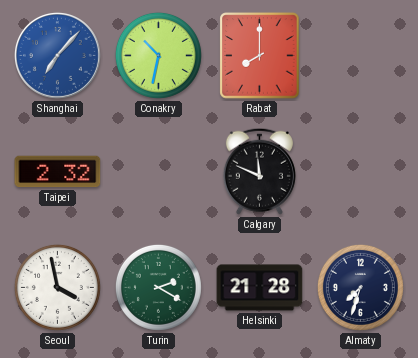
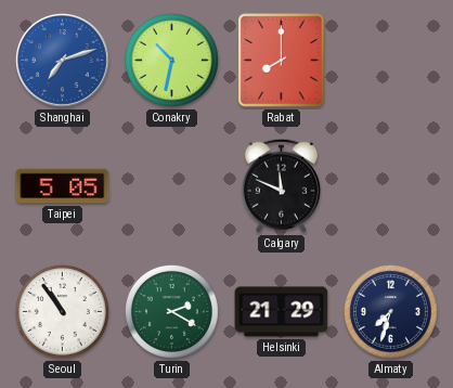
Shanghai: 7:07 -> 7:12
Taipei: 2:32 -> 5:05
Seoul: 3:58 -> 10:54
Helsinki: 21:28 -> 21:29
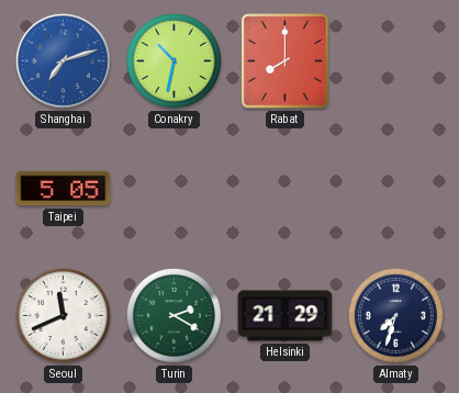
Calgary: 11:49 -> none
Seoul: 10:54 -> 11:41
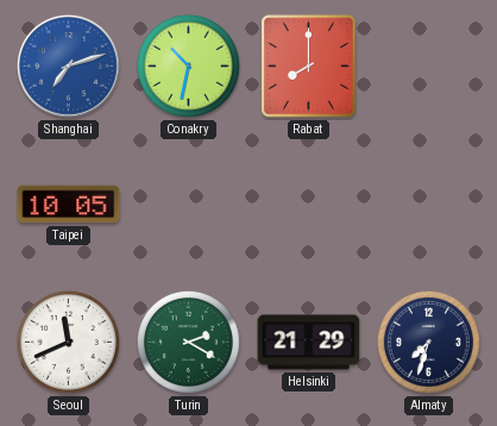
Taipei: 5:05 -> 10:05
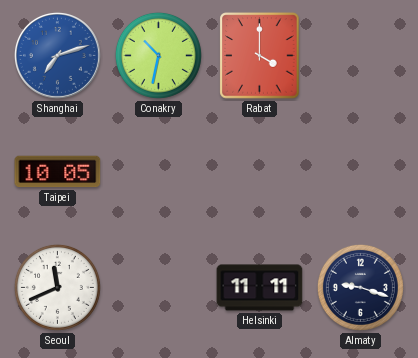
Rabat: 8:00 -> 4:00
Turin: 2:20 -> none
Helsinki: 21:29 -> 11:11
Almaty: 7:33 -> 9:18
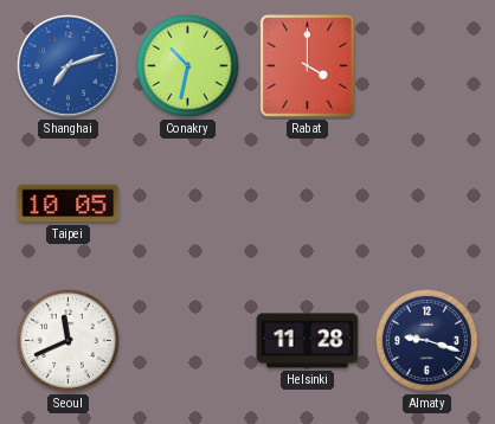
Helsinki: 11:11 -> 11:28
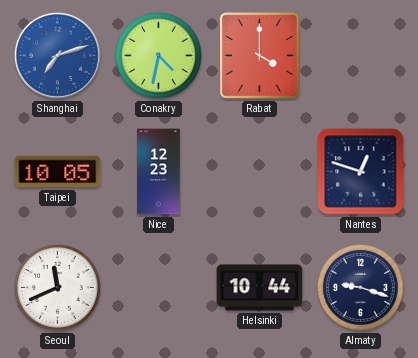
Conakry: 10:32 -> 4:32
Nice: none -> 12:23
Nantes: none -> 12:48
Helsinki: 11:28 -> 10:44
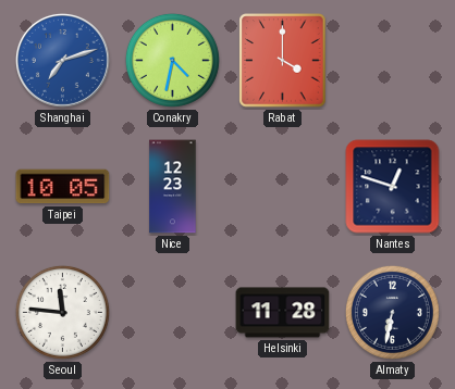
Seoul: 11:41 -> 11:46
Helsinki: 10:44 -> 11:28
Almaty: 9:18 -> 6:32
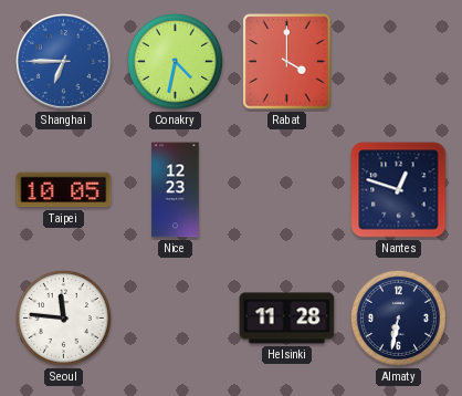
Shanghai: 7:12 -> 6:45
